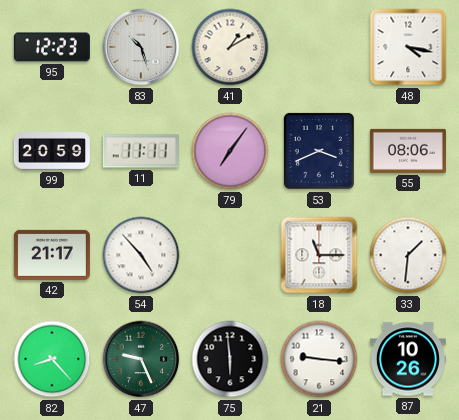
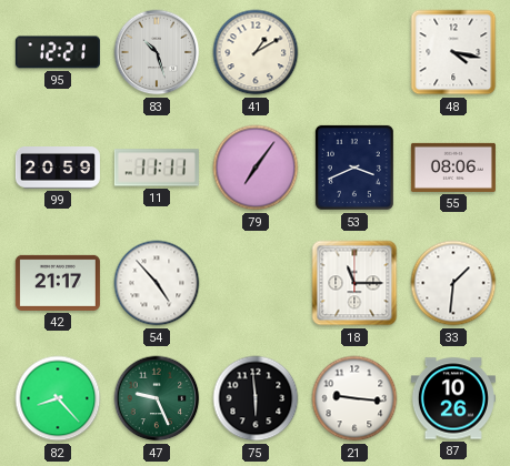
95: 12:23 -> 12:21
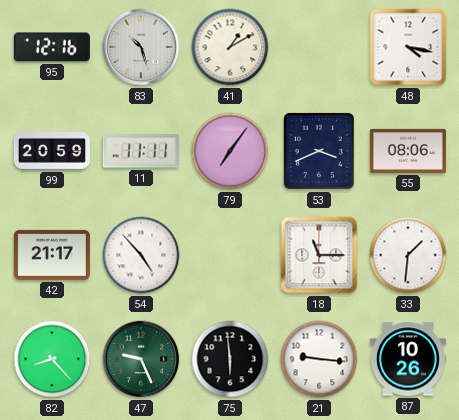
95: 12:21 -> 12:16
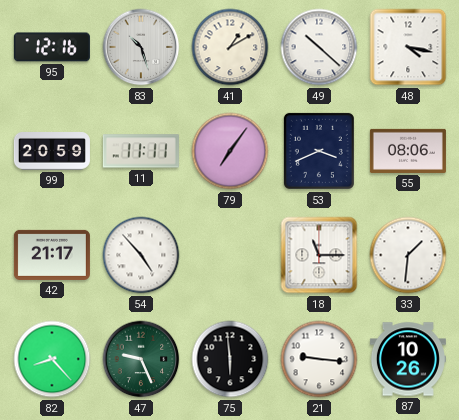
49: none -> 10:22
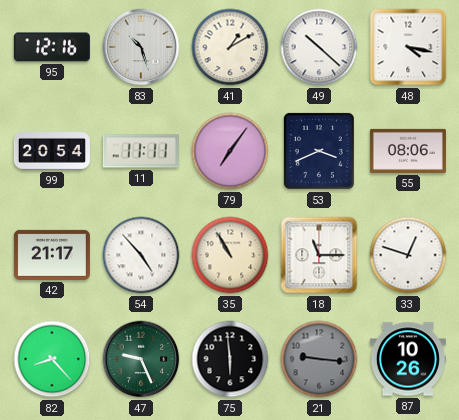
99: 20:59 -> 20:54
35: none -> 10:55
33: 1:31 -> 12:48
21 dial: white -> grey
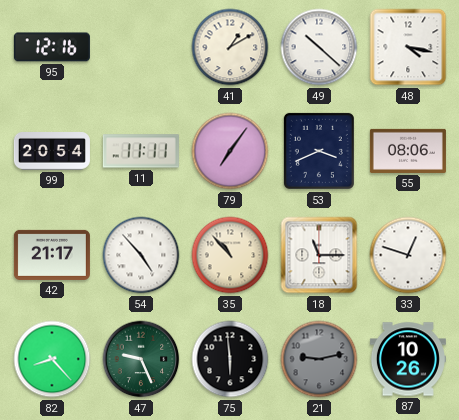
83: 10:27 -> none
35: 10:55 -> 10:53
21: 9:16 -> 9:13
